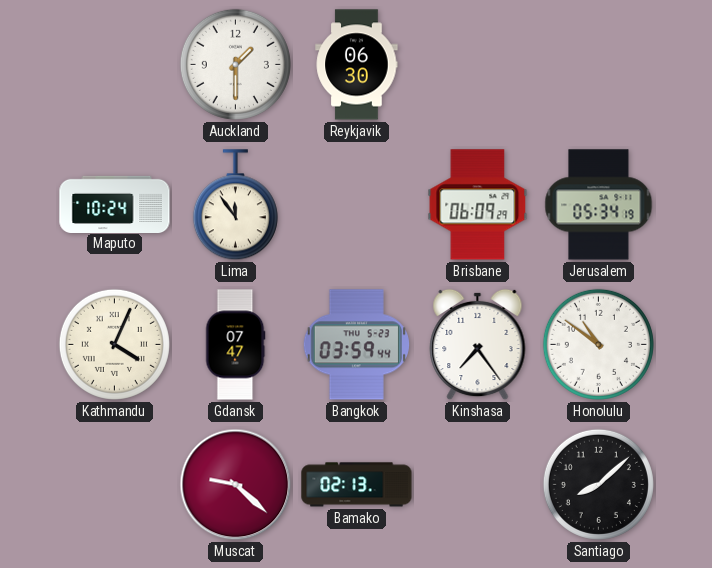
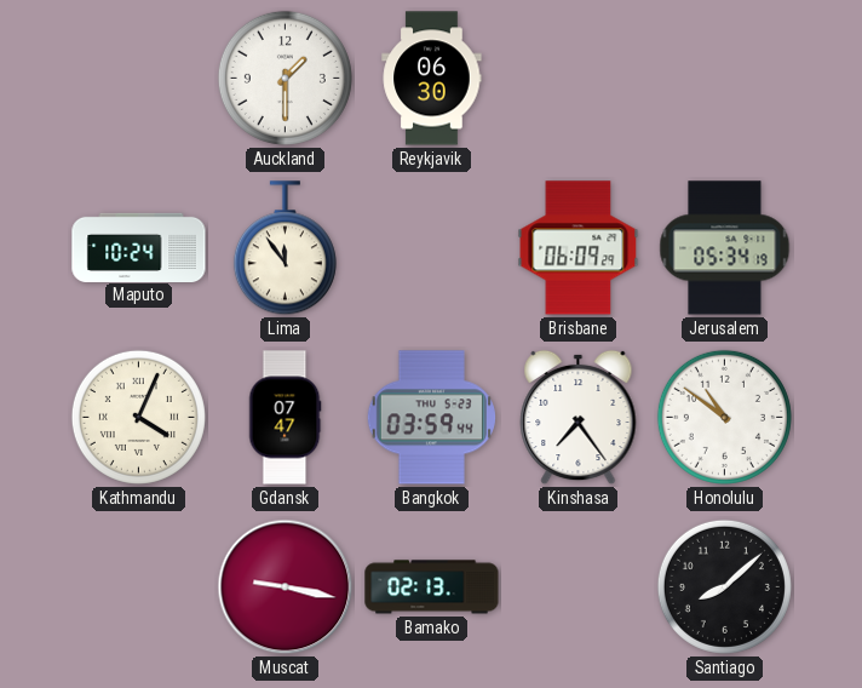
Muscat: 9:22 -> 9:17
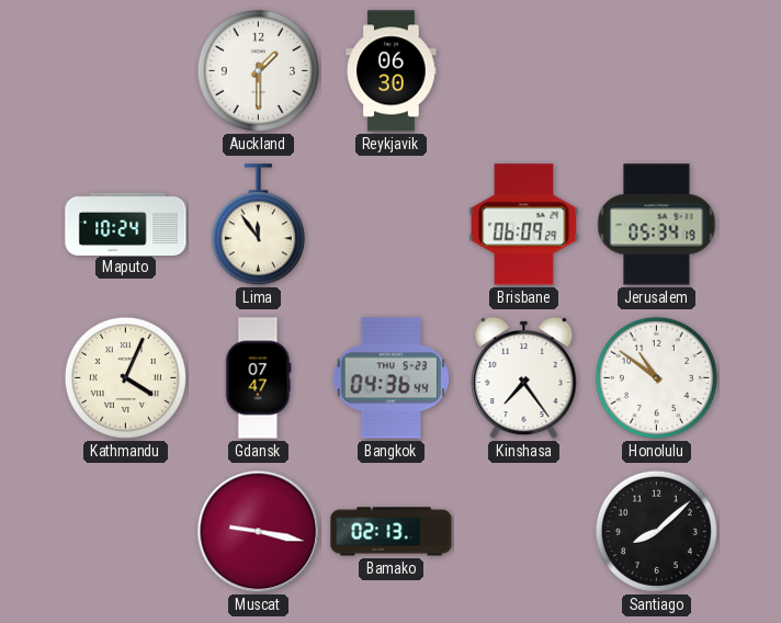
Bangkok: 03:59 -> 04:36
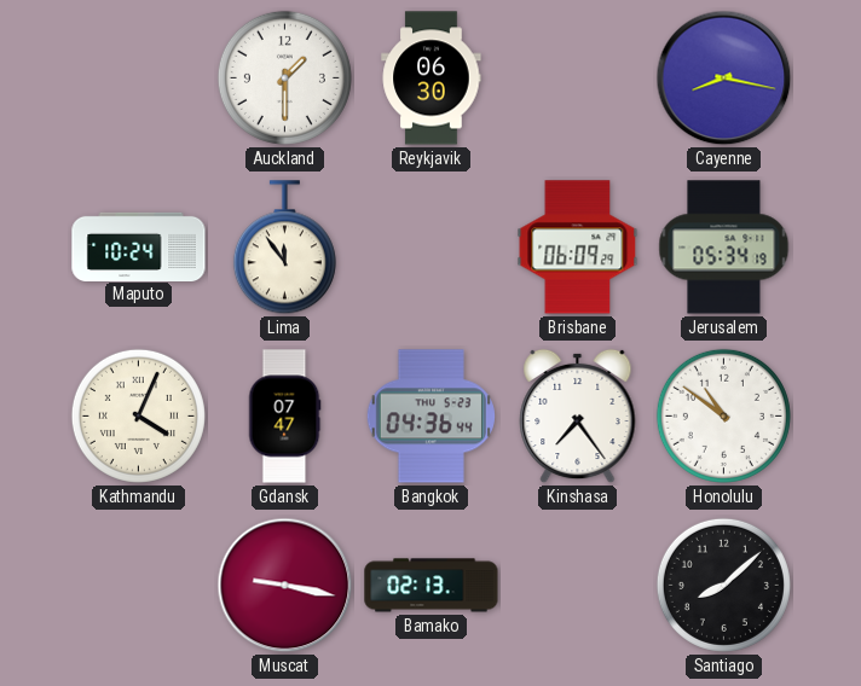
Cayenne: none -> 8:17
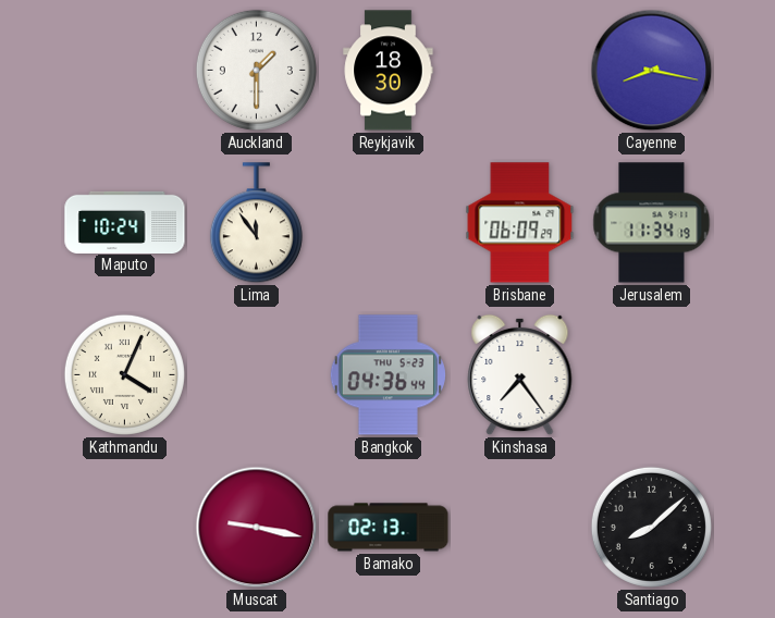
Reykjavik: 06:30 -> 18:30
Jerusalem: 05:34 -> 11:34
Gdansk: 07:47 -> none
Honolulu: 10:51 -> none
